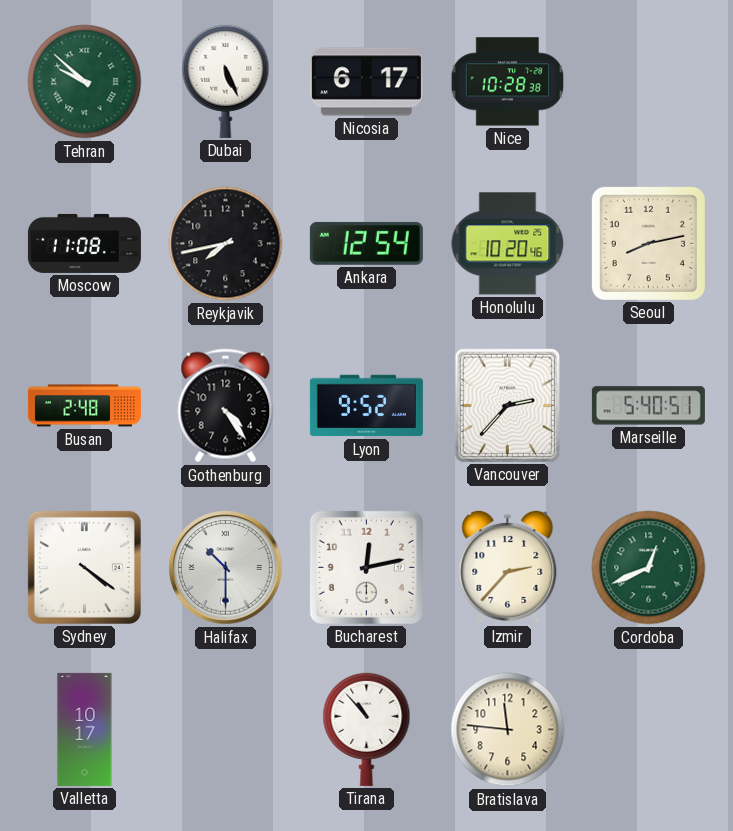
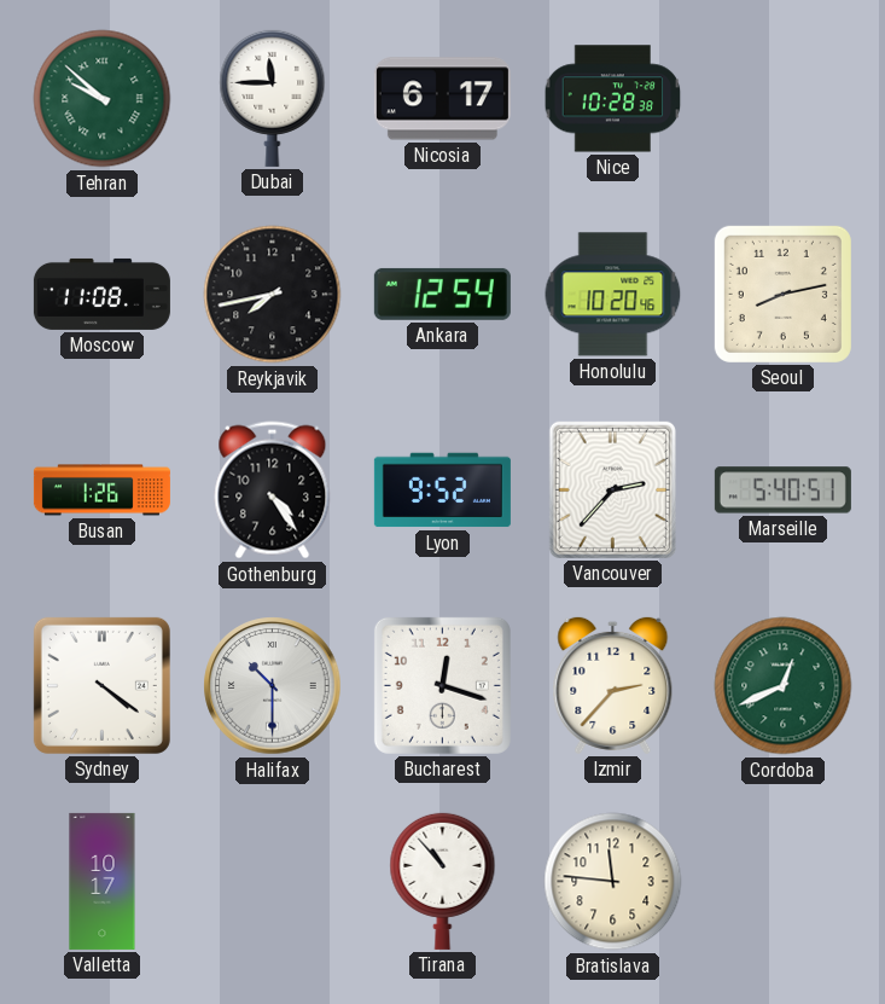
Dubai: 5:26 -> 11:45
Busan: 2:48 -> 1:26
Bucharest: 12:13 -> 12:18
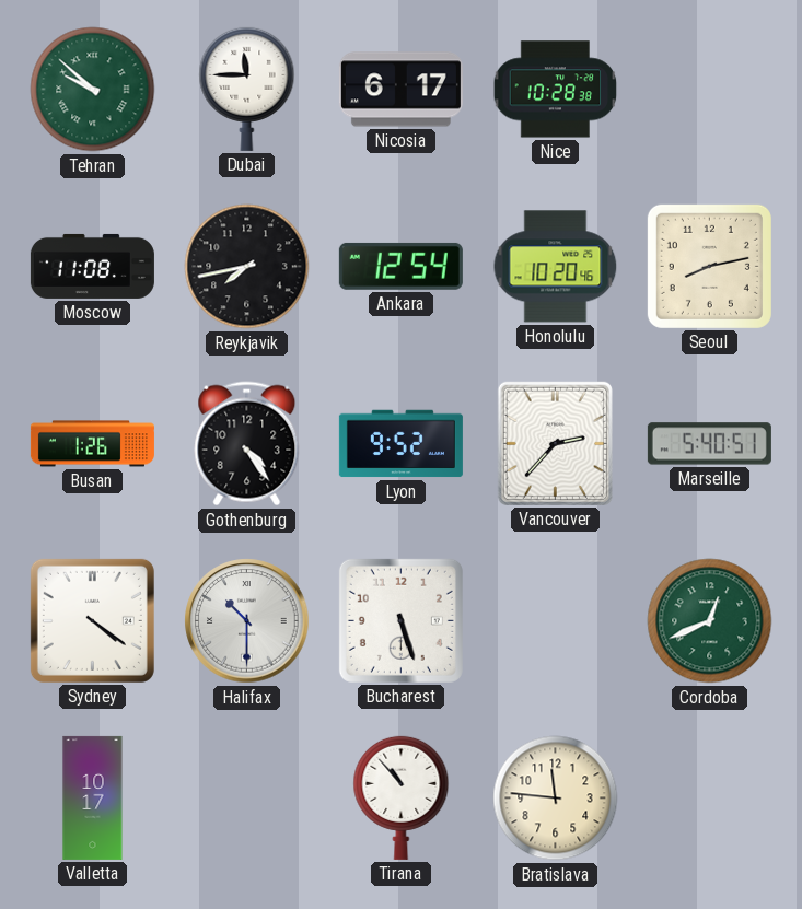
Bucharest: 12:18 -> 5:27
Izmir: 2:37 -> none
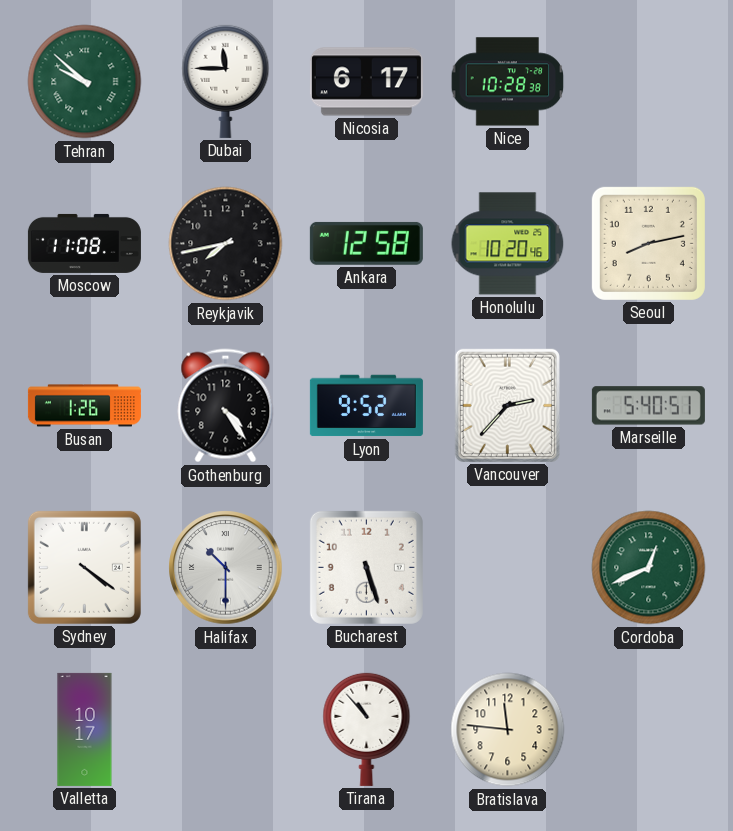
Ankara: 12:54 -> 12:58
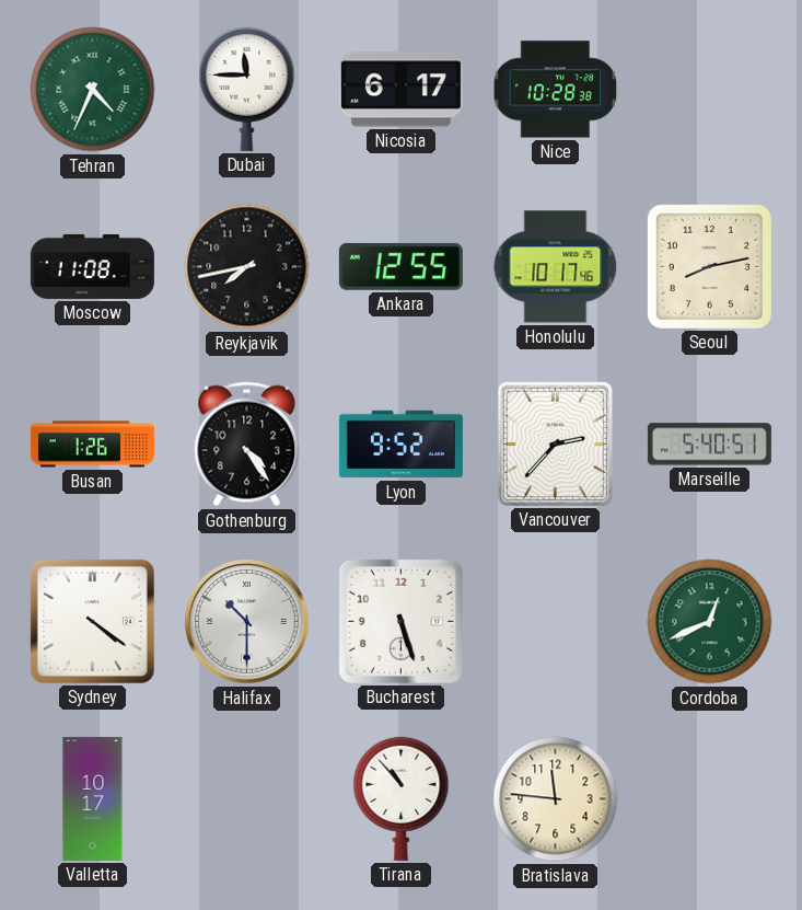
Tehran: 9:52 -> 4:34
Ankara: 12:58 -> 12:55
Honolulu: 10:20 -> 10:17
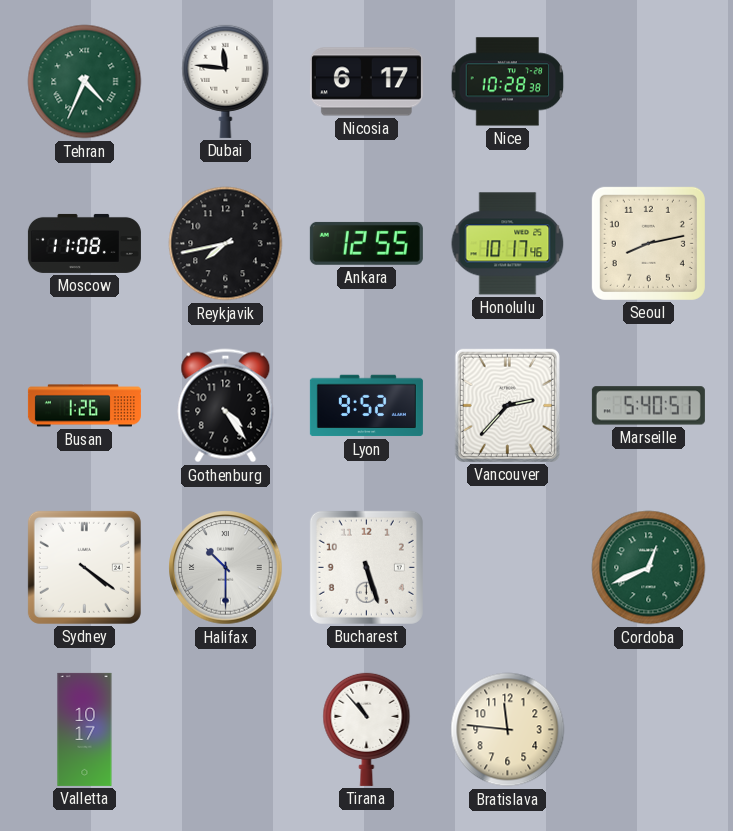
Dubai: 11:45 -> 11:46
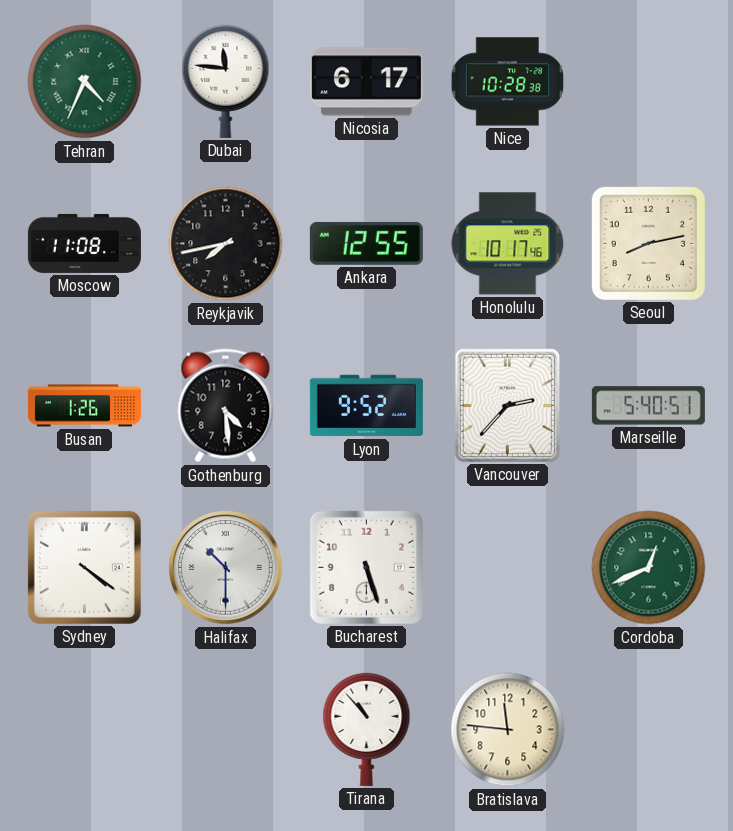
Gothenburg: 4:24 -> 4:29
Valletta: 10:17 -> none
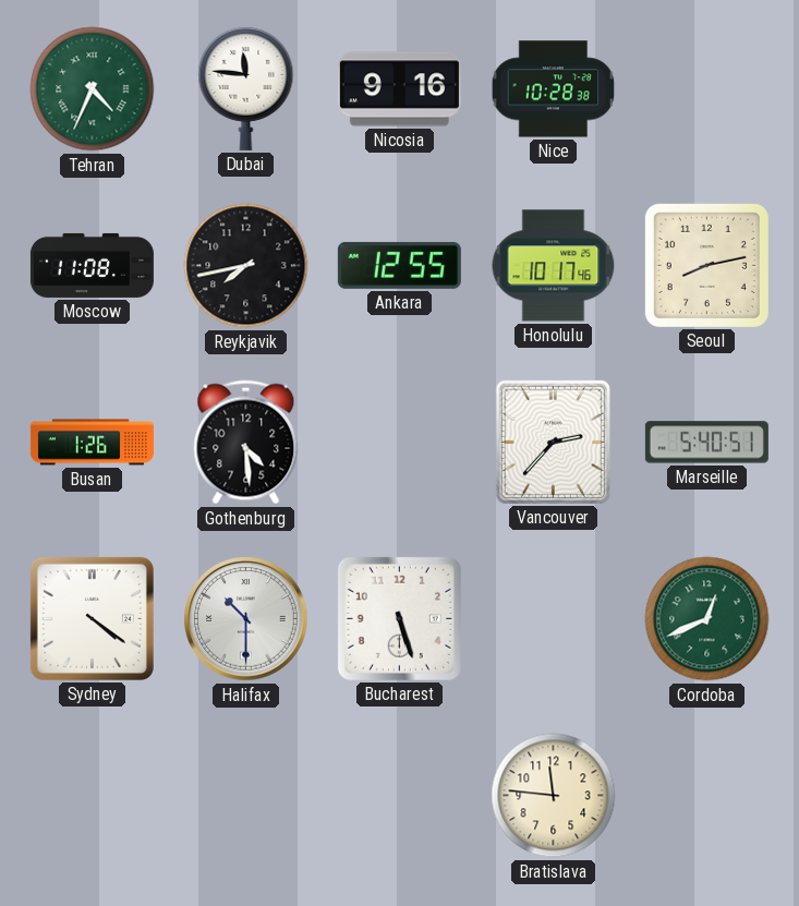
Nicosia: 6:17 -> 9:16
Lyon: 9:52 -> none
Tirana: 10:53 -> none
